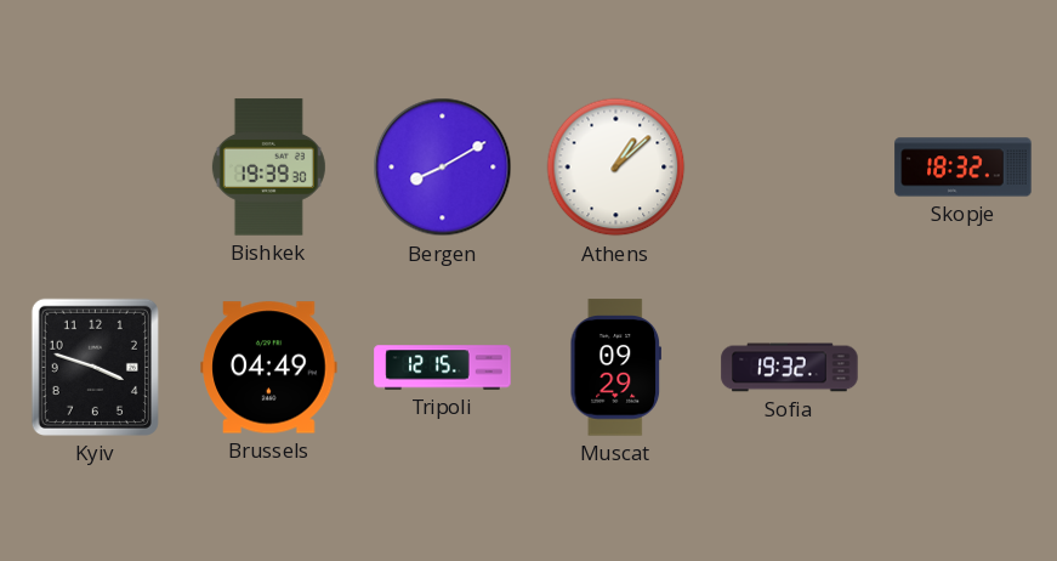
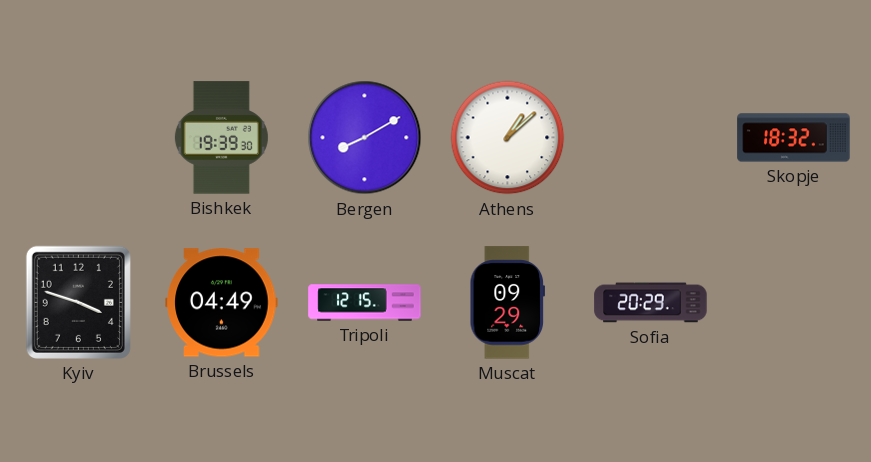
Sofia: 19:32 -> 20:29
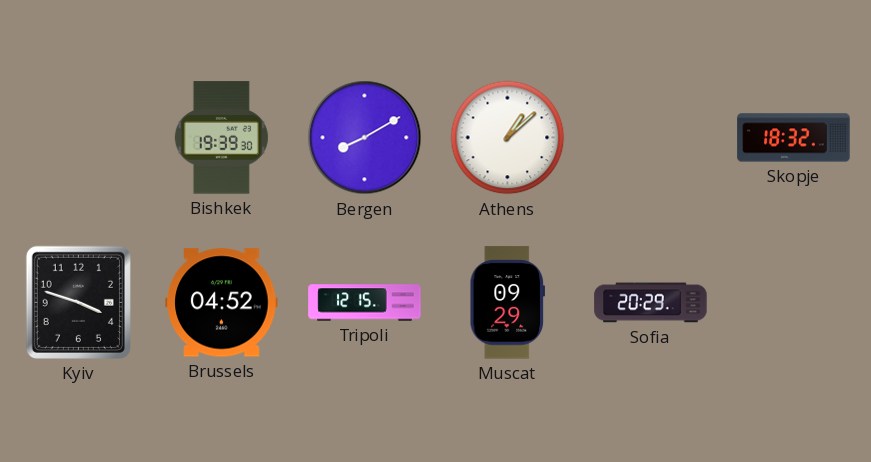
Brussels: 04:49 -> 04:52
